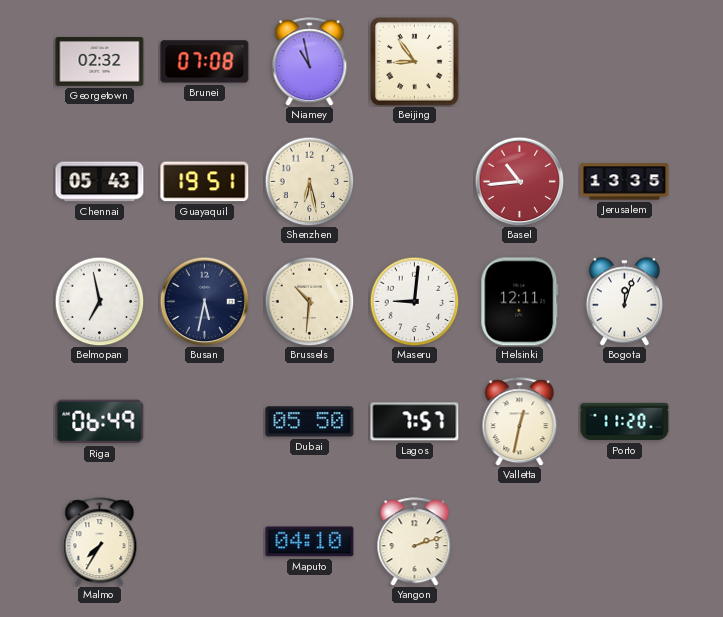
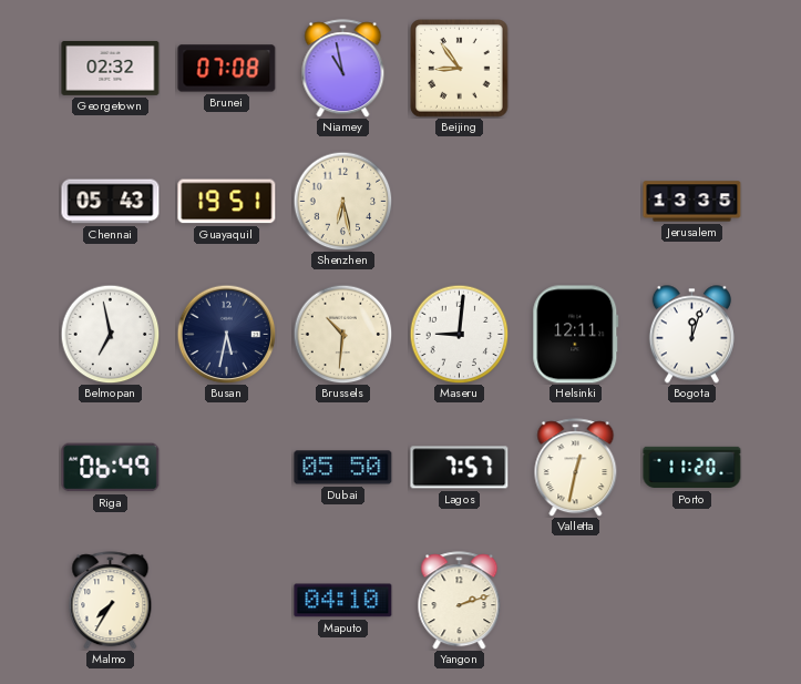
Basel: 10:44 -> none
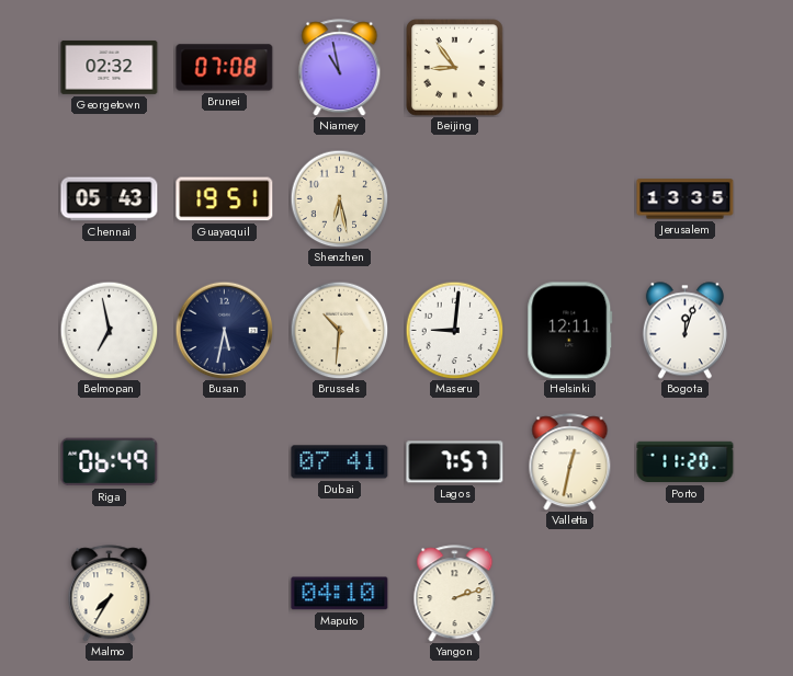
Dubai: 05:50 -> 07:41
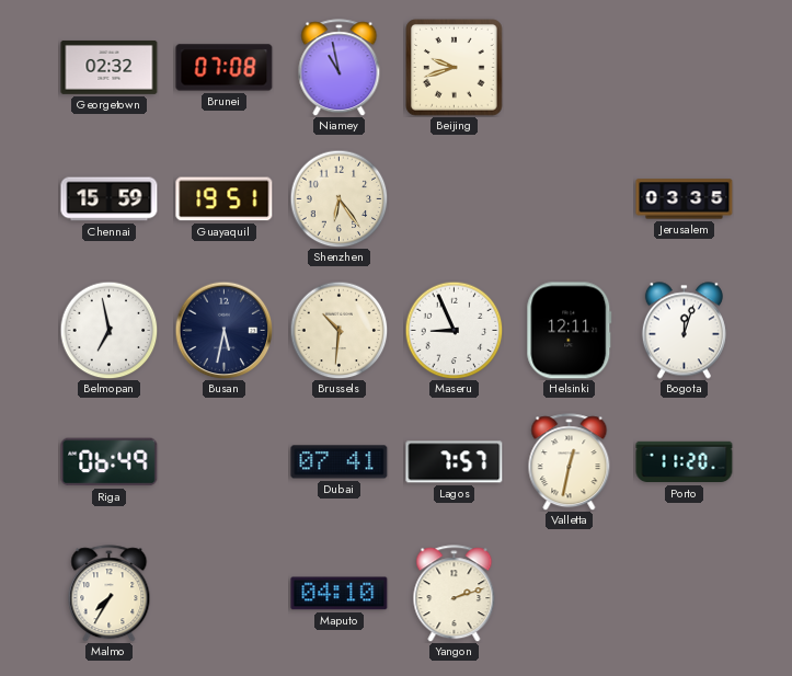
Beijing: 8:54 -> 9:42
Chennai: 05:43 -> 15:59
Shenzhen: 6:28 -> 6:24
Jerusalem: 13:35 -> 03:35
Maseru: 9:01 -> 8:56
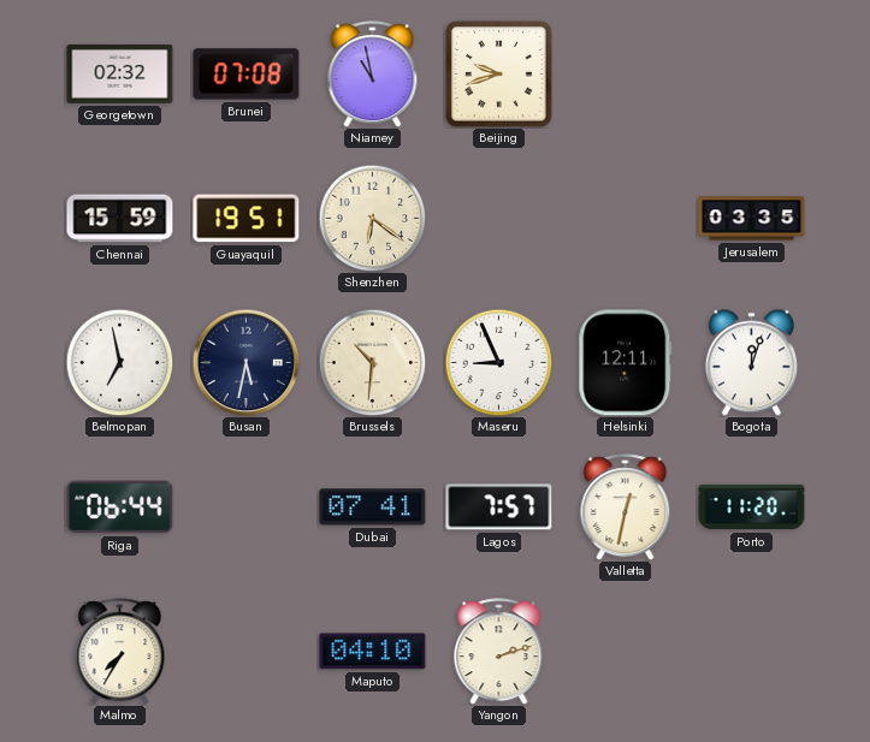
Shenzhen: 6:24 -> 6:21
Riga: 06:49 -> 06:44
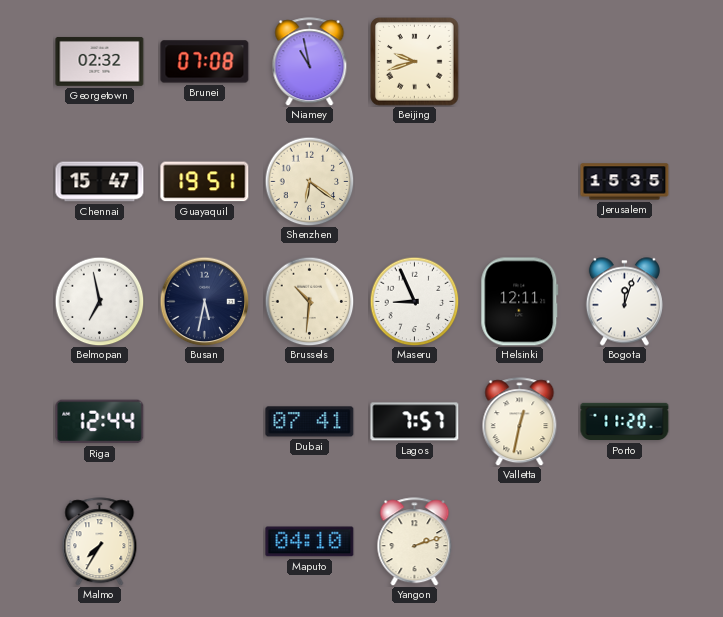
Chennai: 15:59 -> 15:47
Jerusalem: 03:35 -> 15:35
Riga: 06:44 -> 12:44
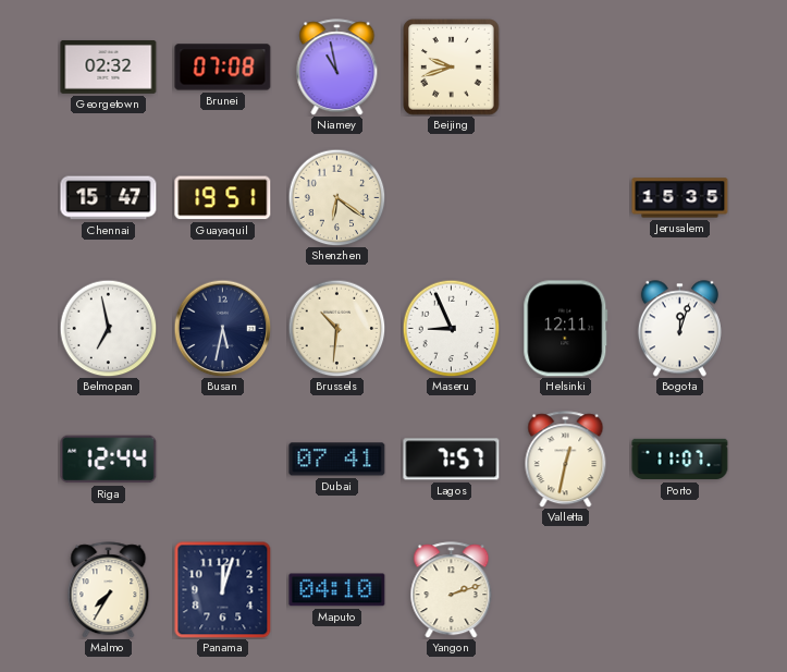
Porto: 11:20 -> 11:07
Panama: none -> 12:03
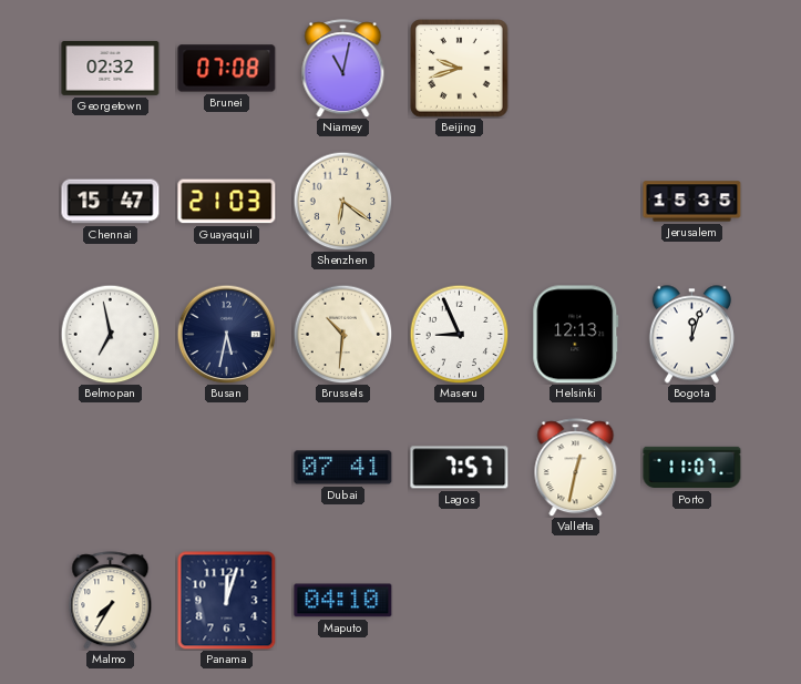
Niamey: 10:58 -> 11:02
Guayaquil: 19:51 -> 21:03
Helsinki: 12:11 -> 12:13
Riga: 12:44 -> none
Yangon: 2:12 -> none
